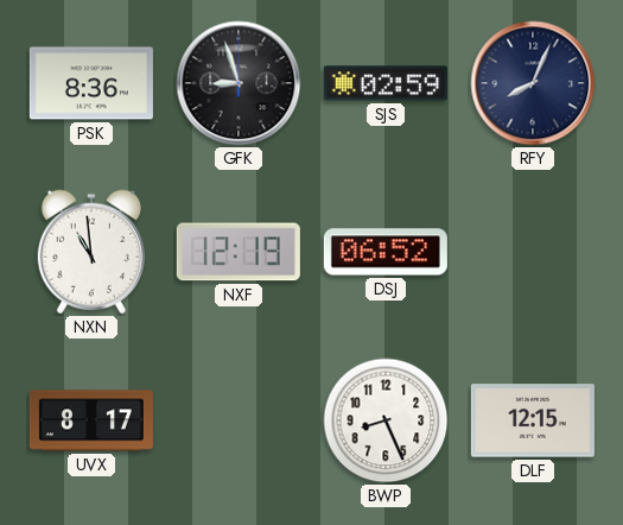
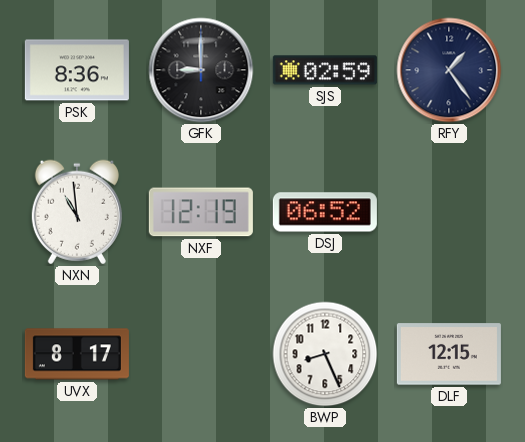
GFK: 8:57 -> 9:00
RFY: 8:04 -> 1:24
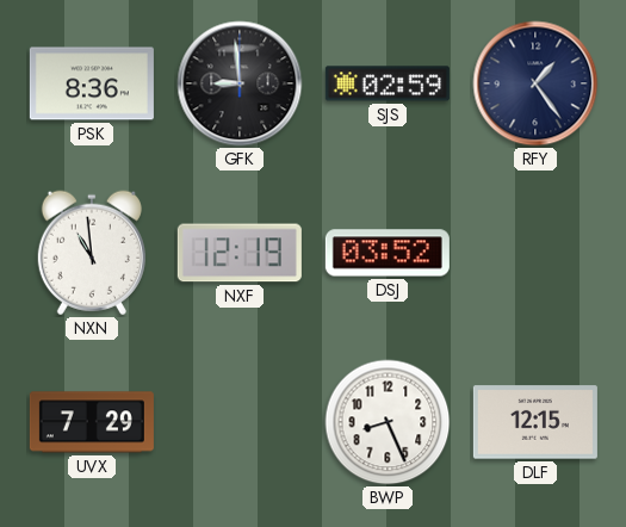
GFK: 9:00 -> 8:59
DSJ: 06:52 -> 03:52
UVX: 8:17 -> 7:29
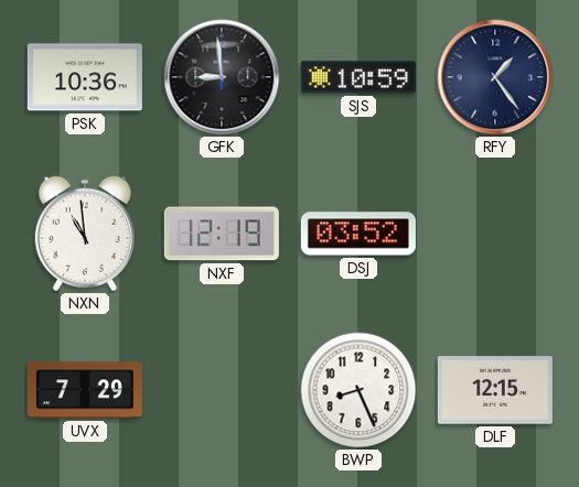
PSK: 8:36 -> 10:36
SJS: 02:59 -> 10:59
